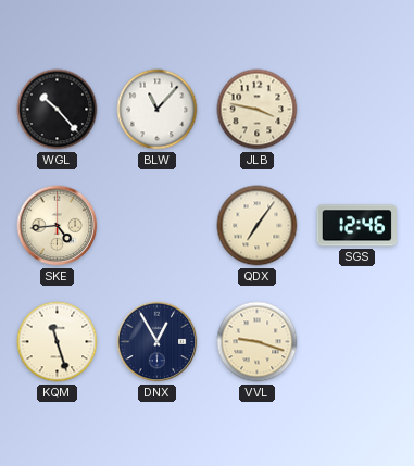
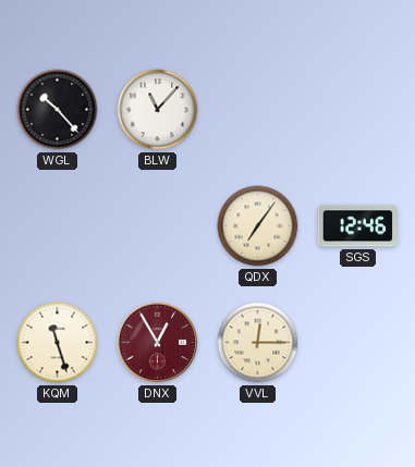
JLB: 3:47 -> none
SKE: 4:44 -> none
DNX dial: navy -> burgundy
VVL: 9:18 -> 12:15
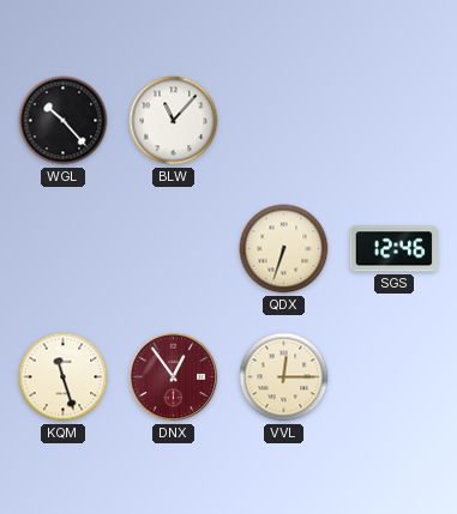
QDX: 7:06 -> 6:33
DNX: 12:55 -> 12:54
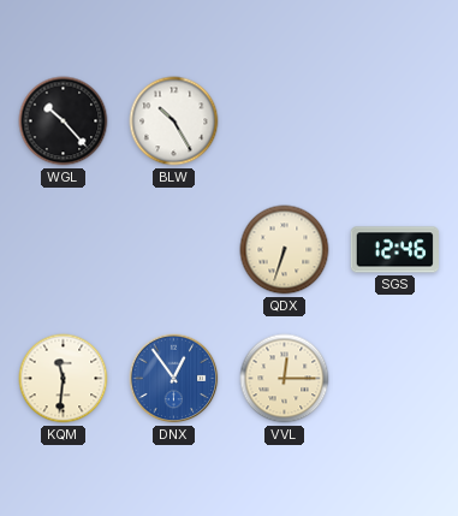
BLW: 11:07 -> 10:25
KQM: 11:27 -> 11:31
DNX dial: burgundy -> blue
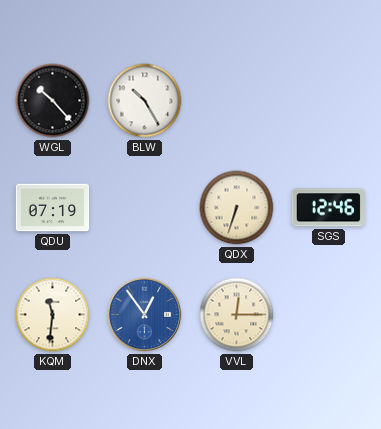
QDU: none -> 07:19
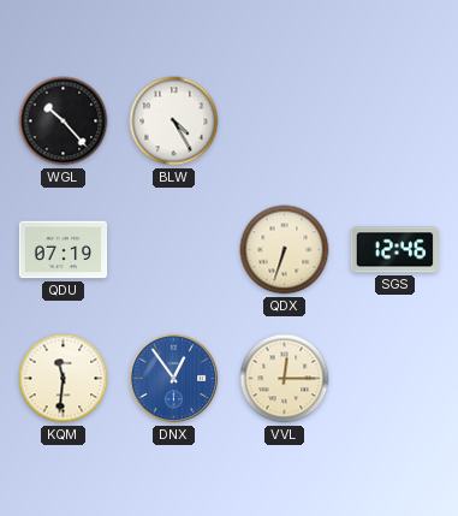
BLW: 10:25 -> 4:25
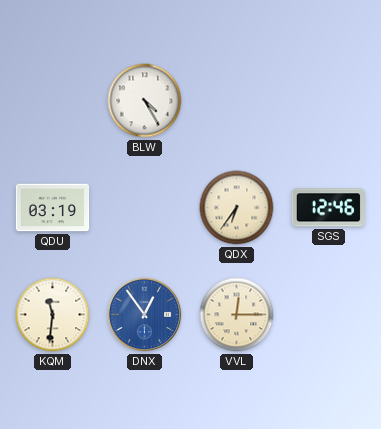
WGL: 10:23 -> none
QDU: 07:19 -> 03:19
QDX: 6:33 -> 6:36
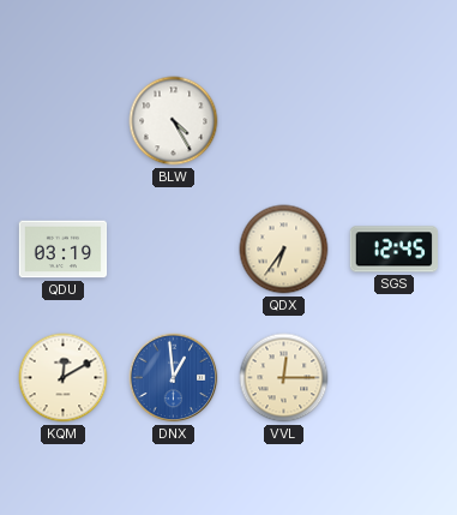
SGS: 12:46 -> 12:45
KQM: 11:31 -> 12:10
DNX: 12:54 -> 12:59
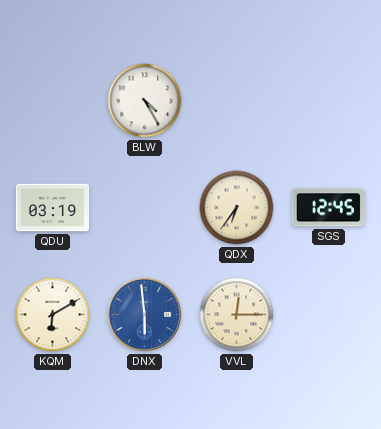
KQM: 12:10 -> 6:10
DNX: 12:59 -> 5:59
